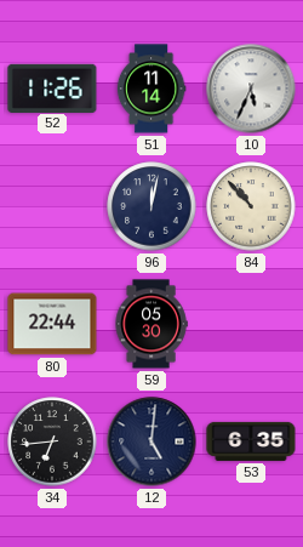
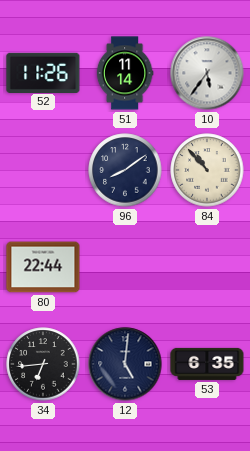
10: 5:34 -> 5:36
96: 12:02 -> 8:09
59: 05:30 -> none
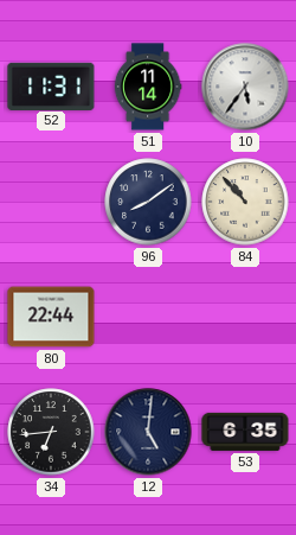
52: 11:26 -> 11:31
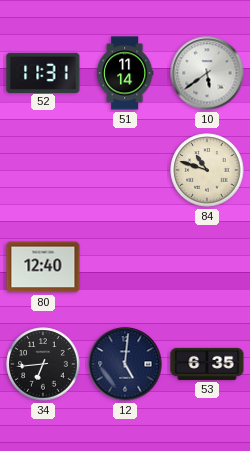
10: 5:36 -> 5:39
96: 8:09 -> none
84: 10:53 -> 10:48
80: 22:44 -> 12:40
